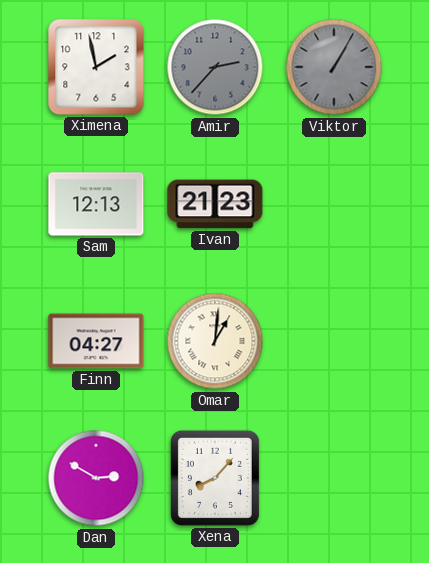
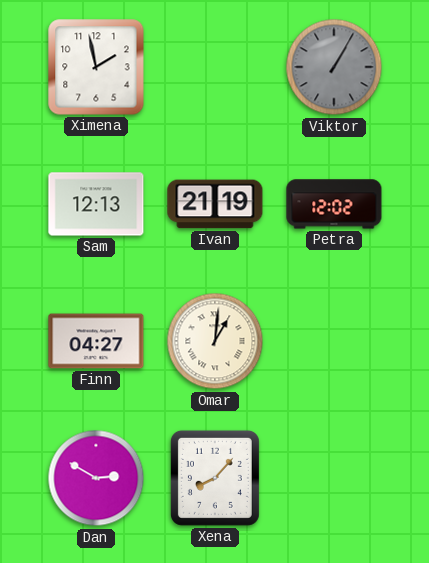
Amir: 2:37 -> none
Ivan: 21:23 -> 21:19
Petra: none -> 12:02
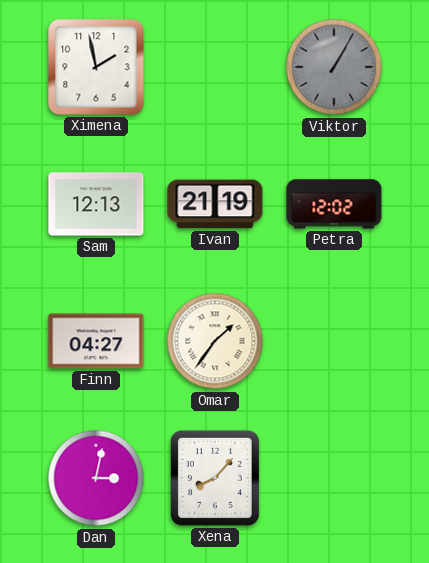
Omar: 1:01 -> 1:36
Dan: 2:50 -> 3:02
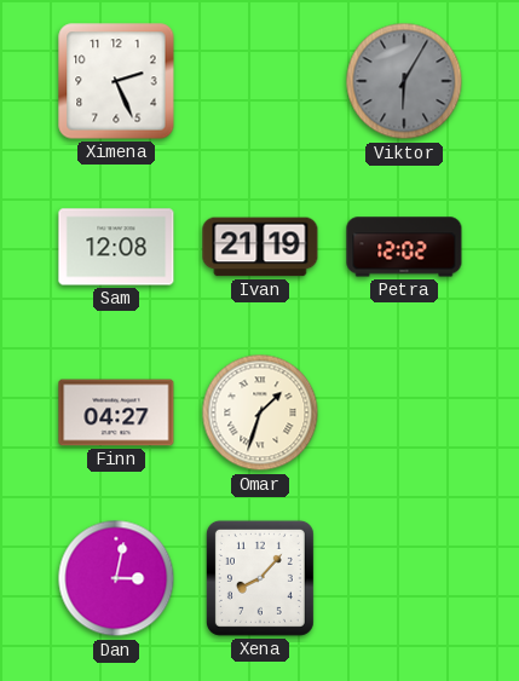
Ximena: 1:58 -> 2:26
Viktor: 1:05 -> 6:05
Sam: 12:13 -> 12:08
Omar: 1:36 -> 1:33
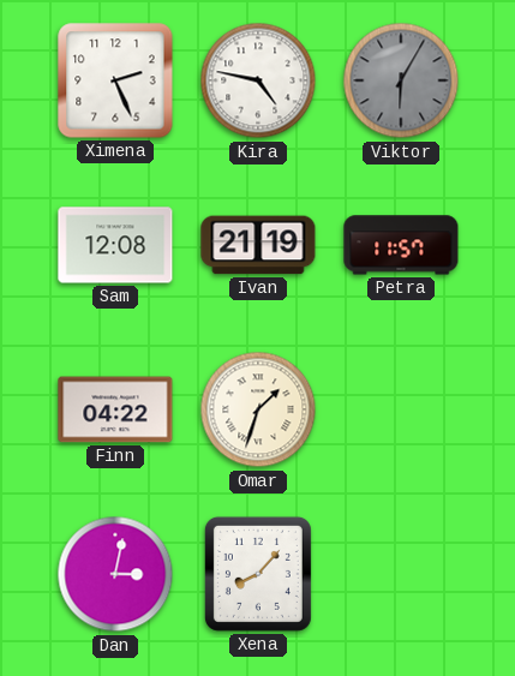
Kira: none -> 4:47
Petra: 12:02 -> 11:57
Finn: 04:27 -> 04:22
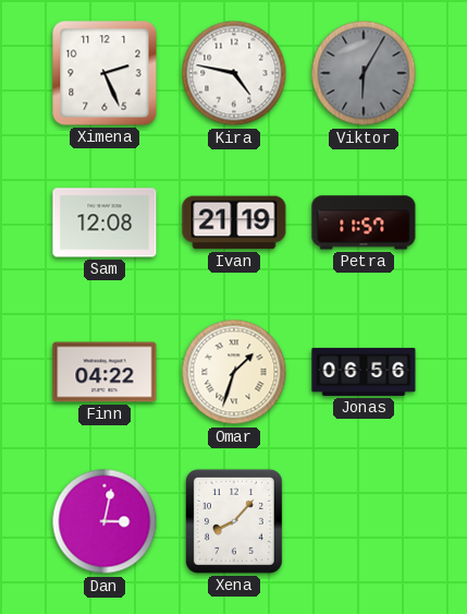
Jonas: none -> 06:56
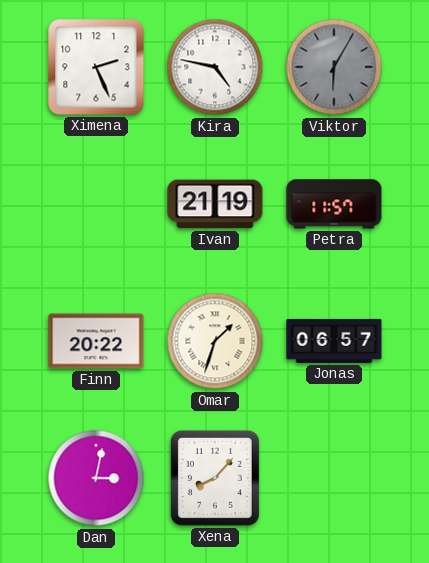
Sam: 12:08 -> none
Finn: 04:22 -> 20:22
Jonas: 06:56 -> 06:57
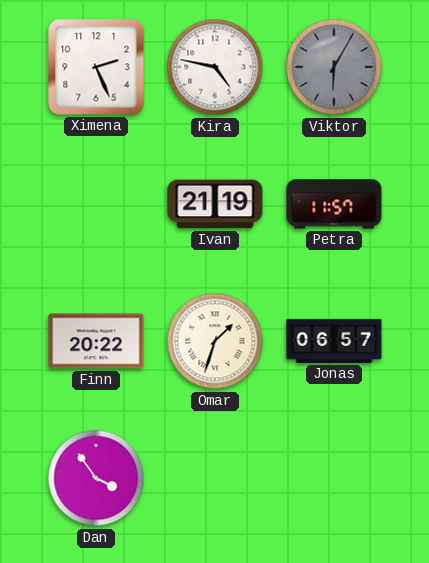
Dan: 3:02 -> 3:54
Xena: 8:07 -> none
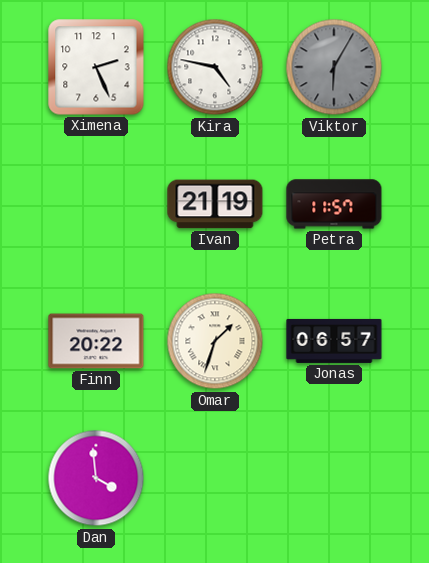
Dan: 3:54 -> 3:59
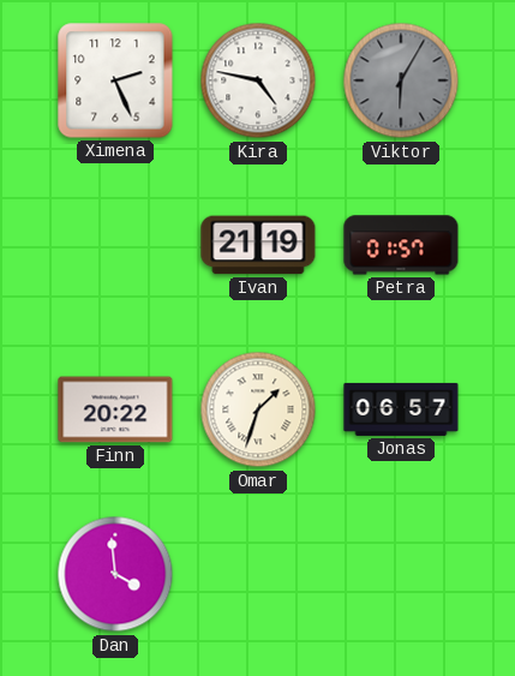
Petra: 11:57 -> 01:57
